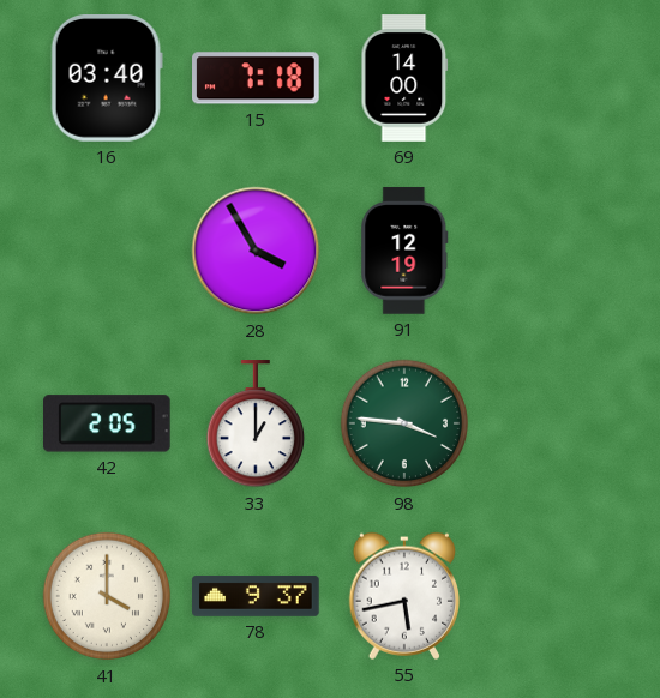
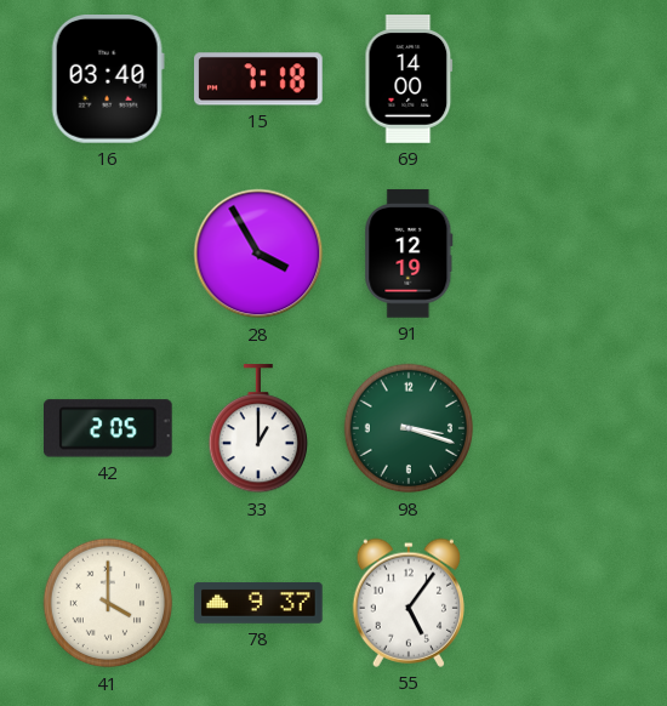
98: 3:46 -> 3:18
55: 5:43 -> 5:06
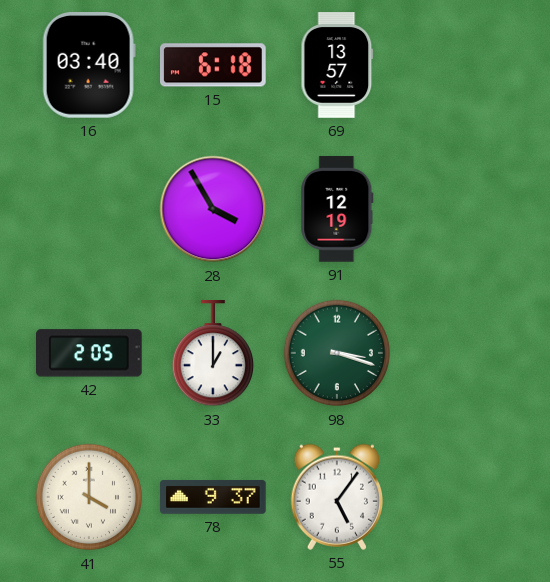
15: 7:18 -> 6:18
69: 14:00 -> 13:57
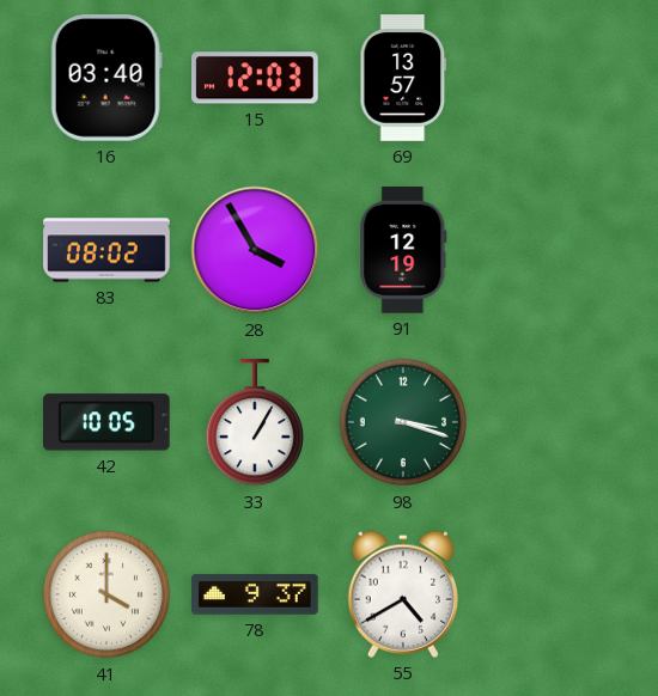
15: 6:18 -> 12:03
83: none -> 08:02
42: 2:05 -> 10:05
33: 1:00 -> 1:05
55: 5:06 -> 4:40
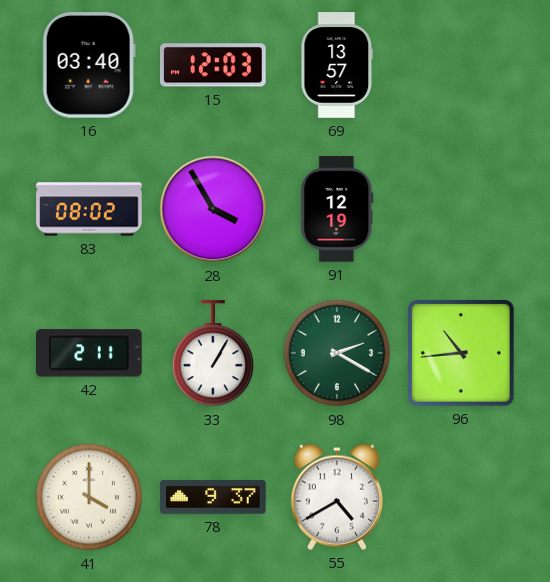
42: 10:05 -> 2:11
98: 3:18 -> 2:20
96: none -> 10:44
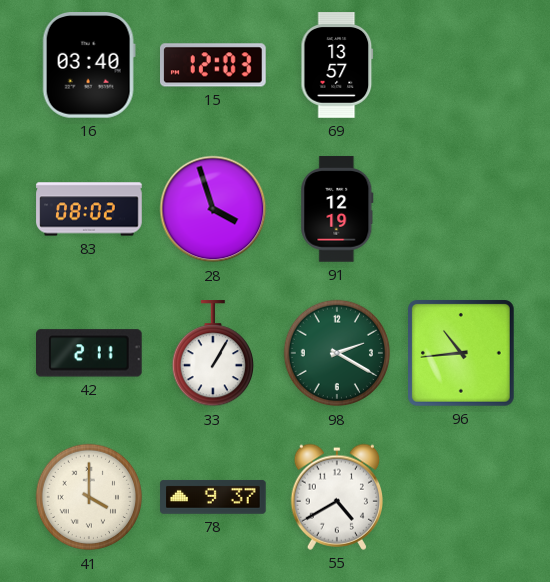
28: 3:55 -> 3:57
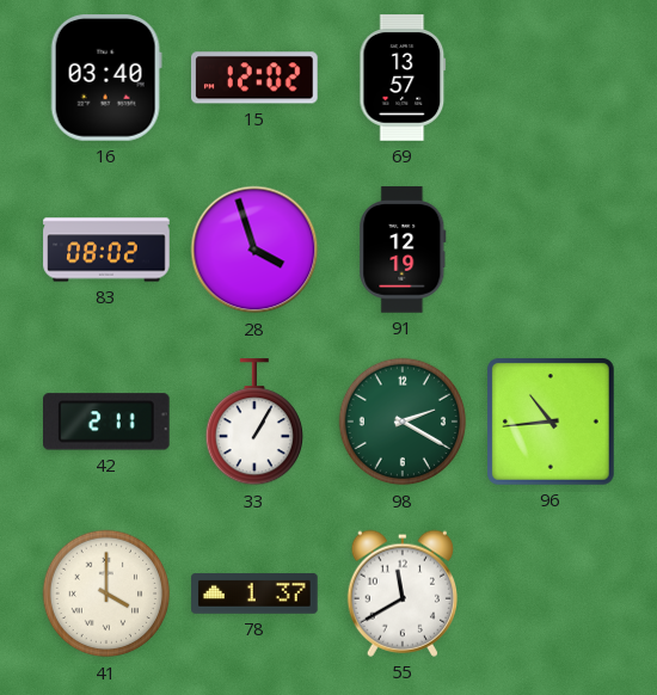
15: 12:03 -> 12:02
78: 9:37 -> 1:37
55: 4:40 -> 11:40
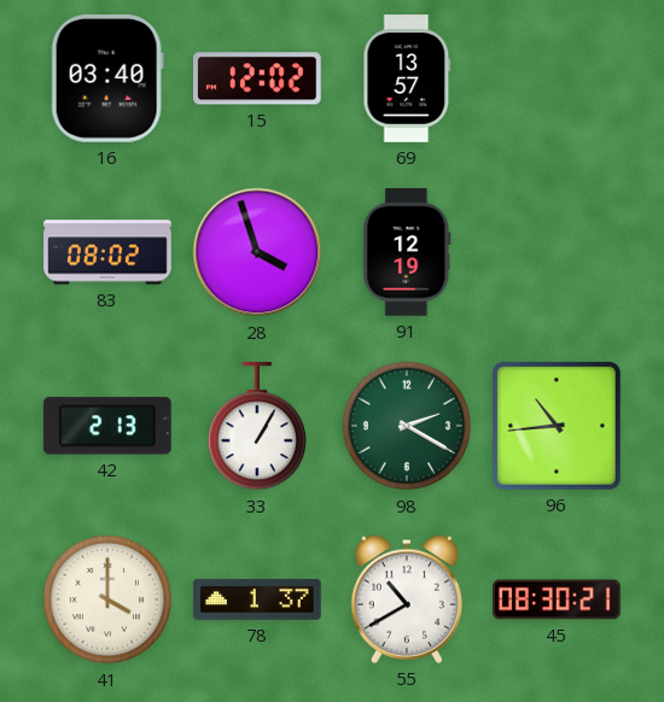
42: 2:11 -> 2:13
55: 11:40 -> 10:40
45: none -> 08:30
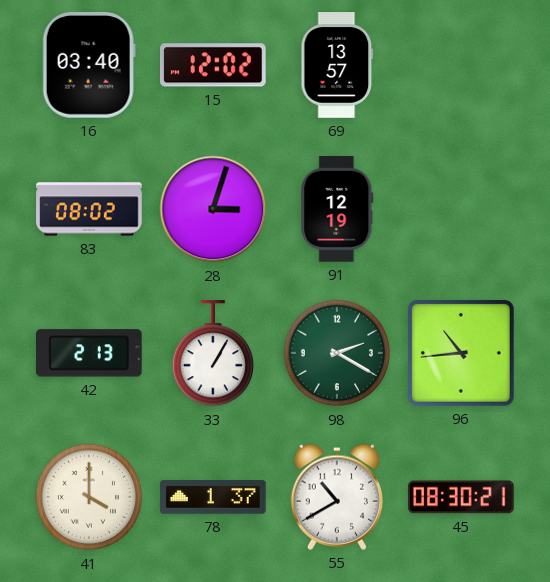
28: 3:57 -> 3:03
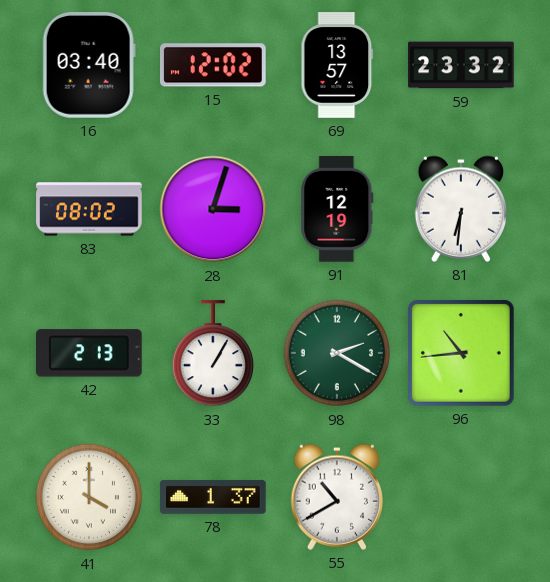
59: none -> 23:32
81: none -> 6:31
45: 08:30 -> none
